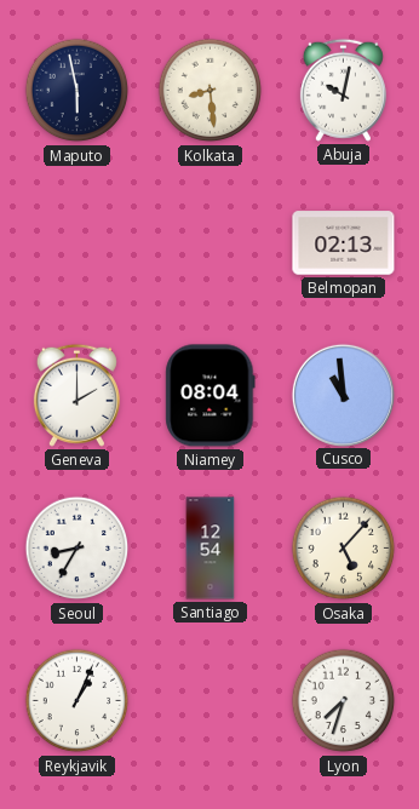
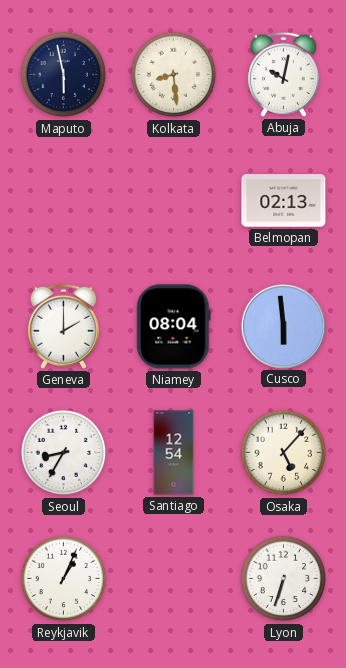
Cusco: 10:59 -> 5:59
Lyon: 7:33 -> 6:33
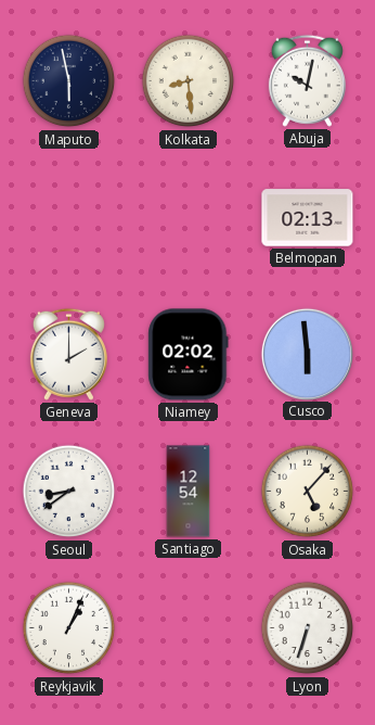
Niamey: 08:04 -> 02:02
Seoul: 8:35 -> 8:39
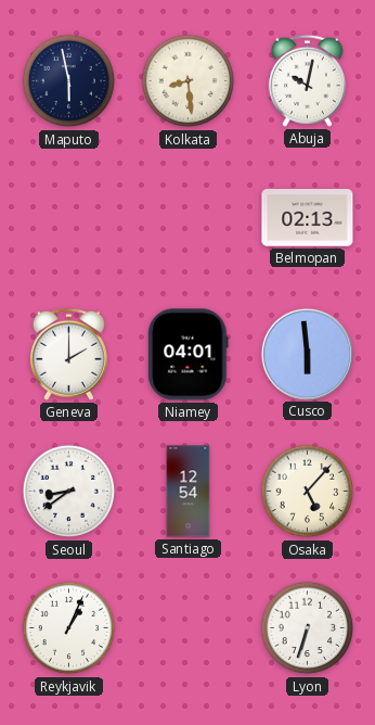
Niamey: 02:02 -> 04:01
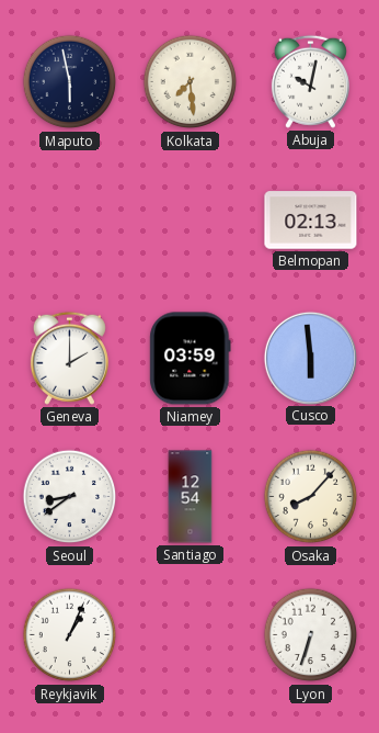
Kolkata: 8:29 -> 7:29
Niamey: 04:01 -> 03:59
Osaka: 5:07 -> 8:07
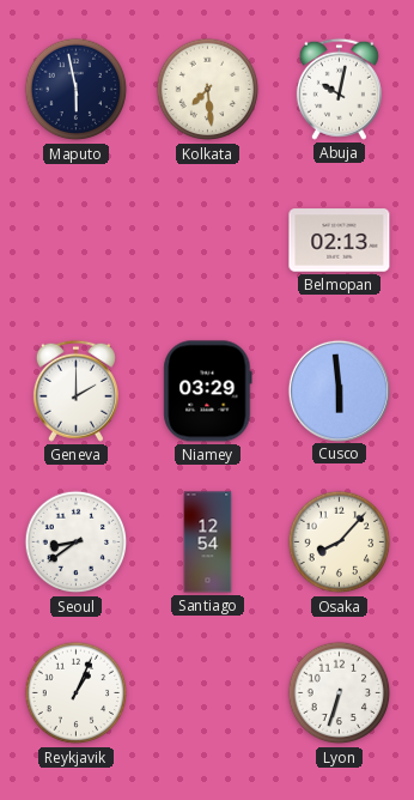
Niamey: 03:59 -> 03:29
